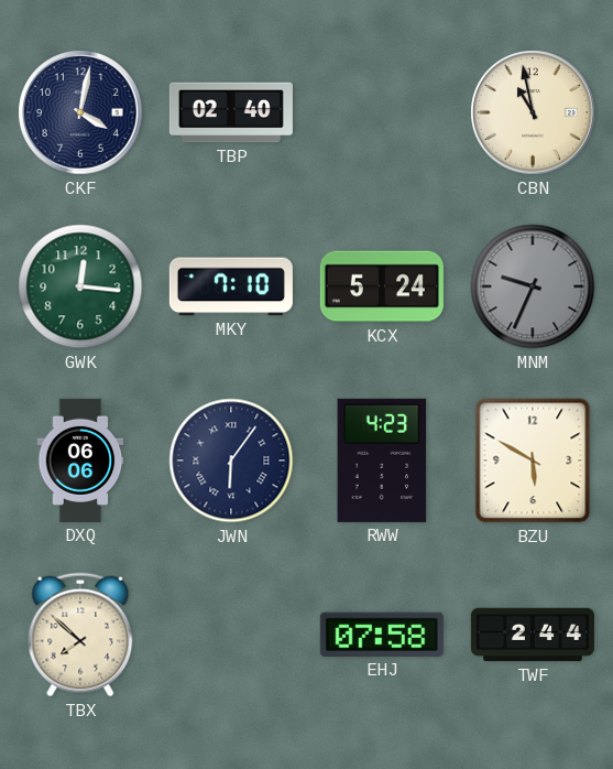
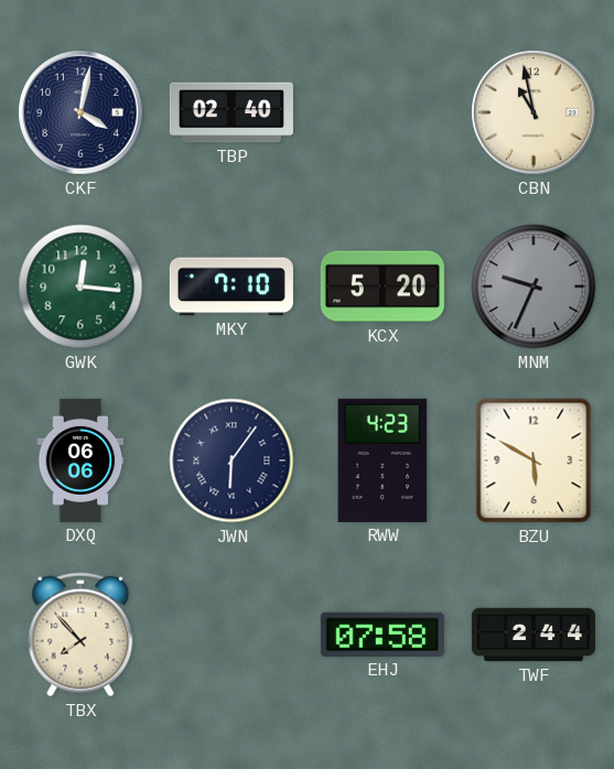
KCX: 5:24 -> 5:20
TBX: 7:52 -> 7:53
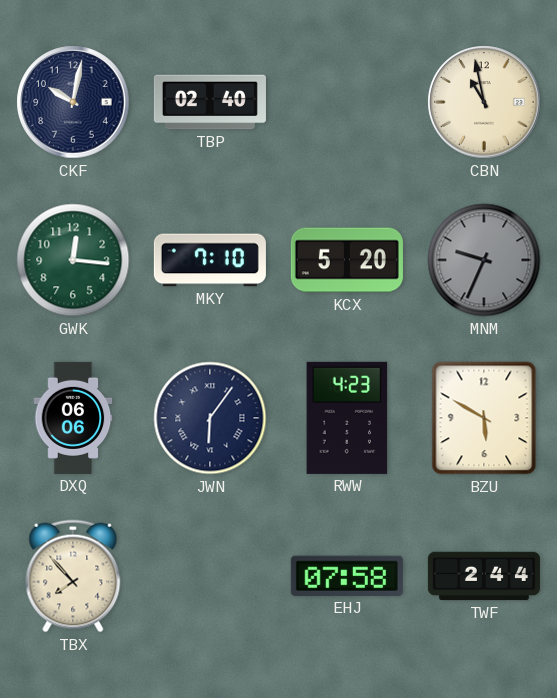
CKF: 4:02 -> 10:02
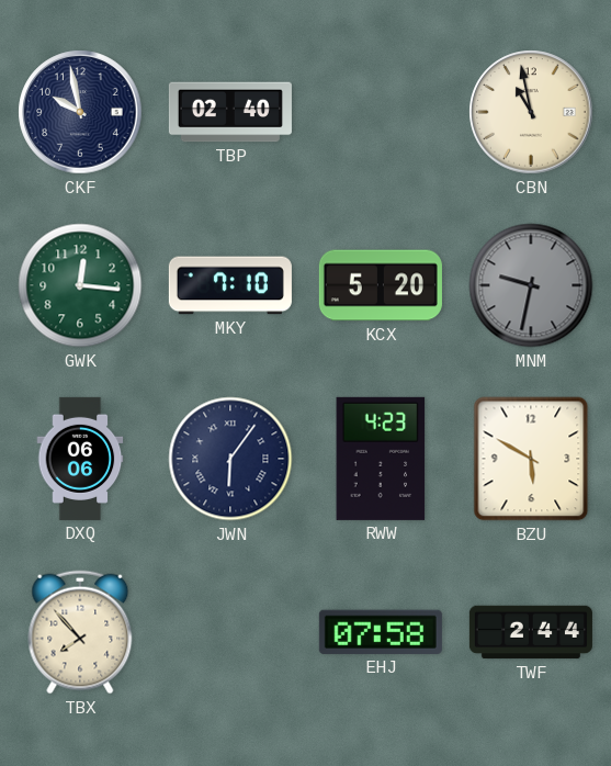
CKF: 10:02 -> 9:58
MNM: 9:34 -> 9:32
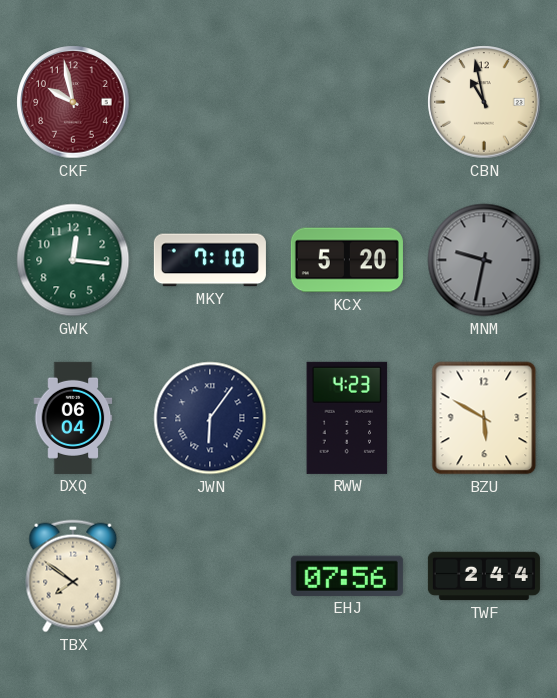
CKF dial: navy -> burgundy
TBP: 02:40 -> none
DXQ: 06:06 -> 06:04
TBX: 7:53 -> 7:51
EHJ: 07:58 -> 07:56
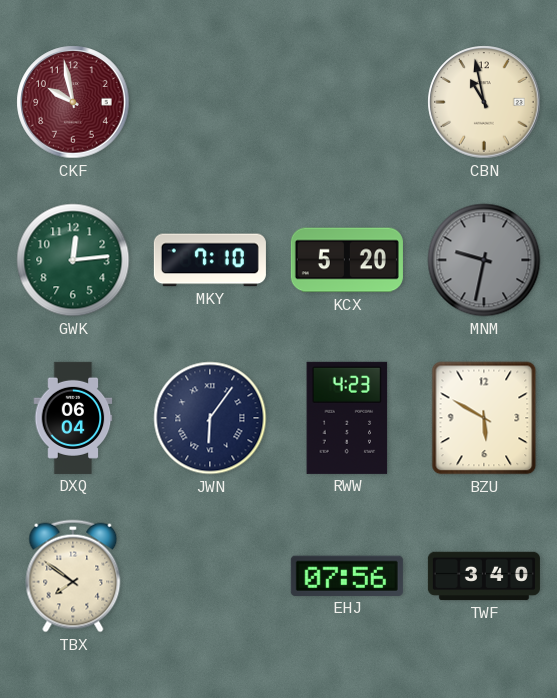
GWK: 12:16 -> 12:14
TWF: 2:44 -> 3:40
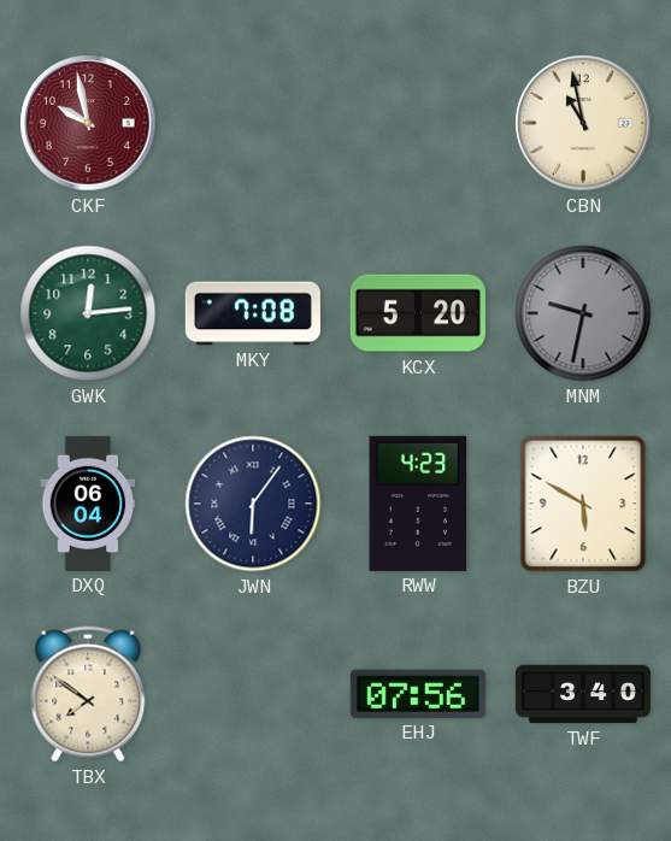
MKY: 7:10 -> 7:08
